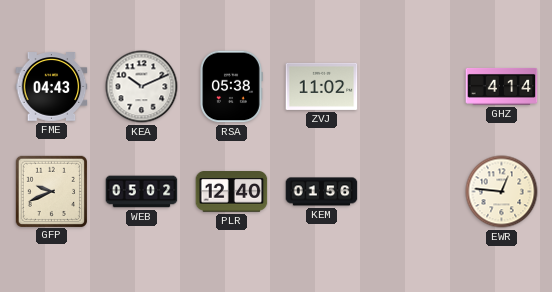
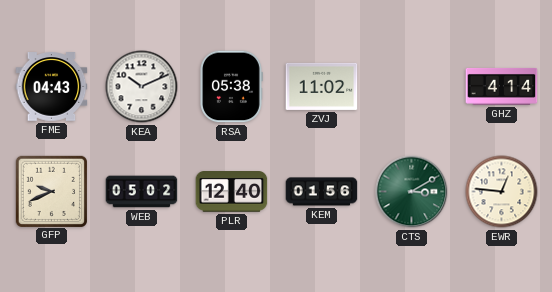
CTS: none -> 3:10
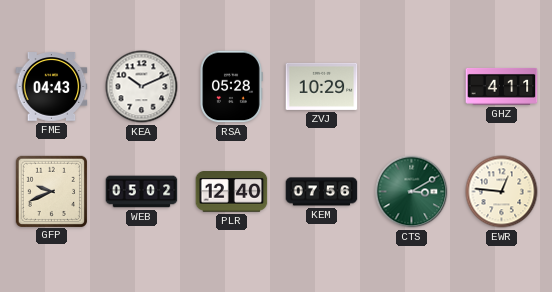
RSA: 05:38 -> 05:28
ZVJ: 11:02 -> 10:29
GHZ: 4:14 -> 4:11
KEM: 01:56 -> 07:56
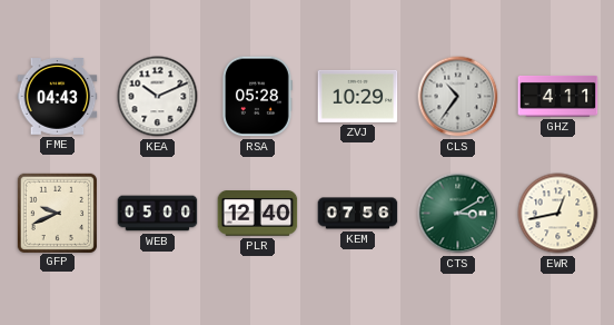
CLS: none -> 10:36
WEB: 05:02 -> 05:00
EWR: 12:46 -> 12:43
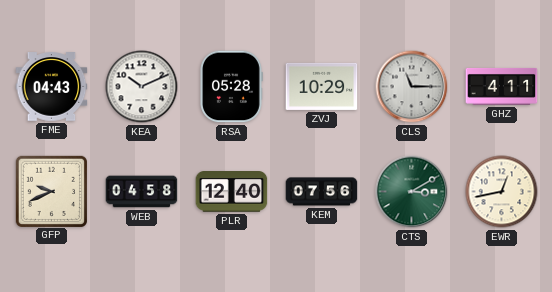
CLS: 10:36 -> 11:15
WEB: 05:00 -> 04:58
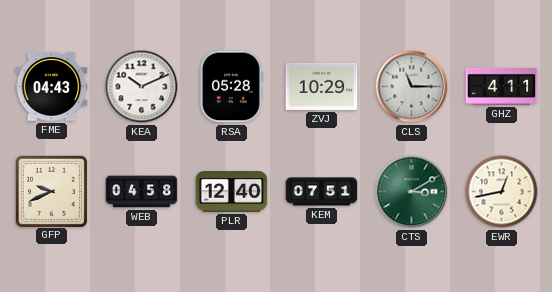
KEM: 07:56 -> 07:51
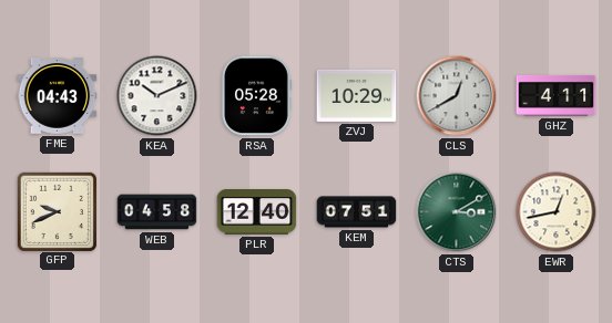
CLS: 11:15 -> 12:40
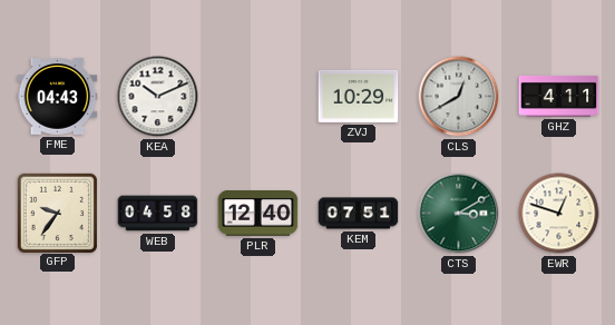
RSA: 05:28 -> none
GFP: 9:41 -> 9:36
EWR: 12:43 -> 12:48
